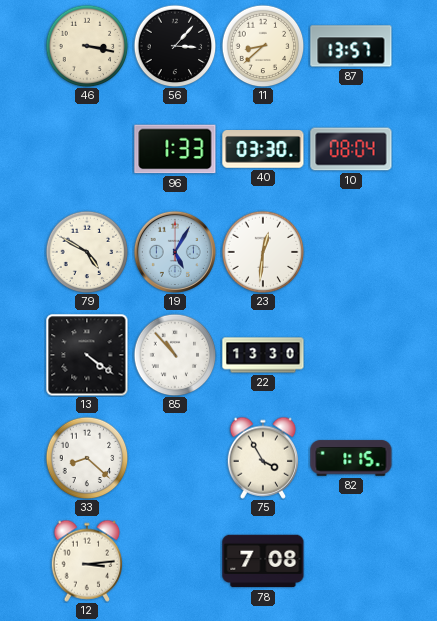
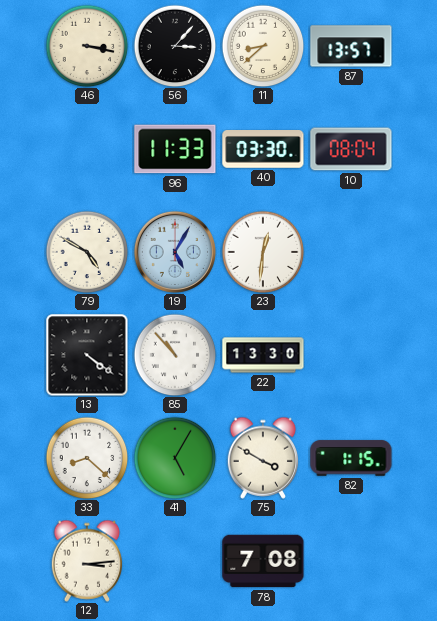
96: 1:33 -> 11:33
41: none -> 5:05
75: 3:55 -> 3:50
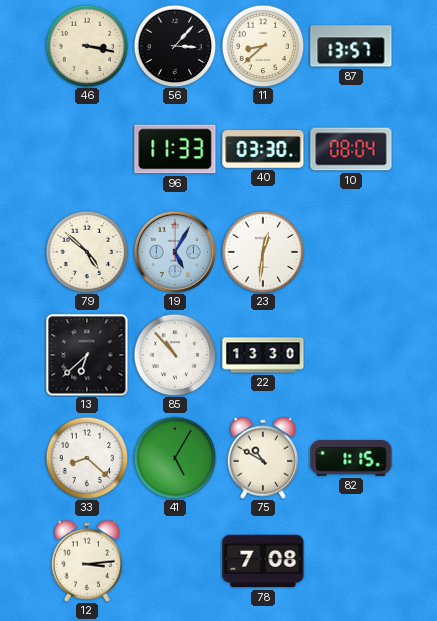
79: 4:50 -> 4:52
13: 4:21 -> 6:38
75: 3:50 -> 10:50
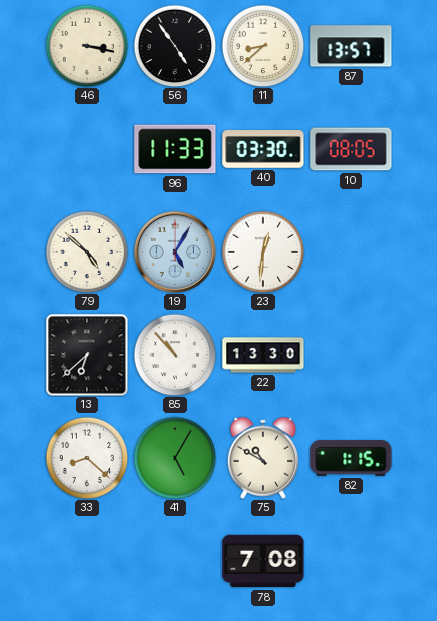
56: 3:07 -> 4:54
10: 08:04 -> 08:05
12: 3:14 -> none
